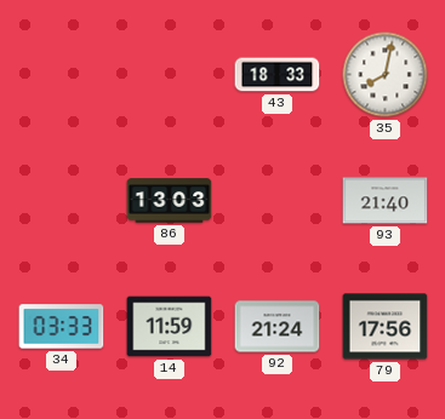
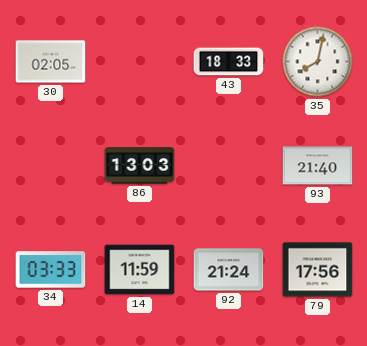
30: none -> 02:05
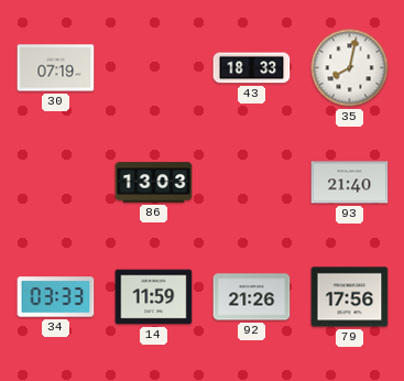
30: 02:05 -> 07:19
92: 21:24 -> 21:26
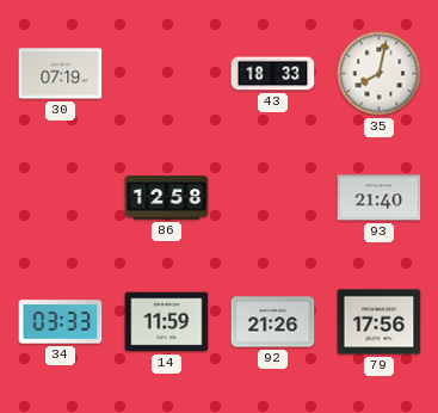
86: 13:03 -> 12:58
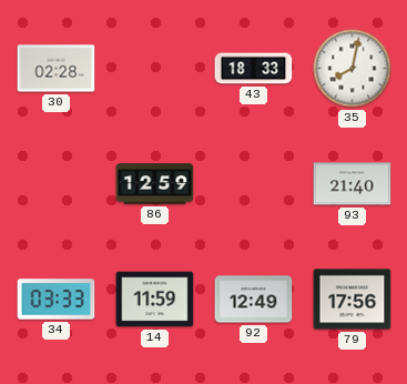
30: 07:19 -> 02:28
86: 12:58 -> 12:59
92: 21:26 -> 12:49
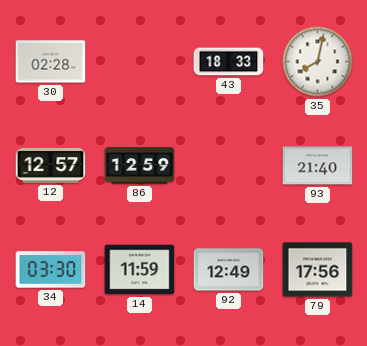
12: none -> 12:57
34: 03:33 -> 03:30
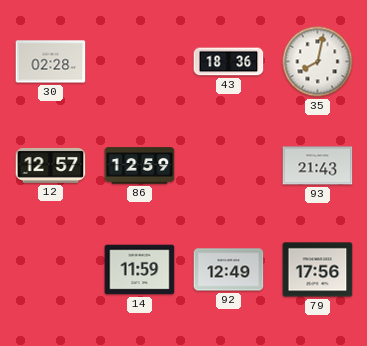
43: 18:33 -> 18:36
93: 21:40 -> 21:43
34: 03:30 -> none
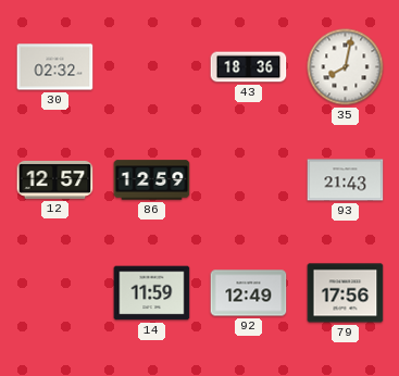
30: 02:28 -> 02:32
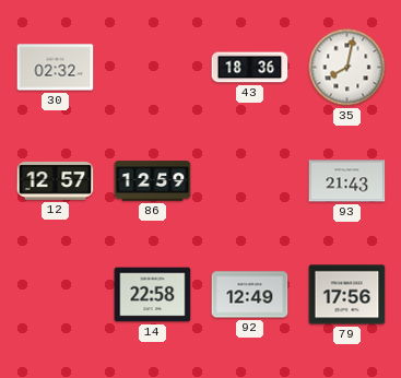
14: 11:59 -> 22:58
